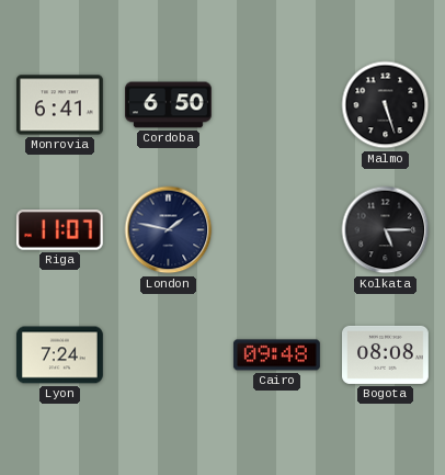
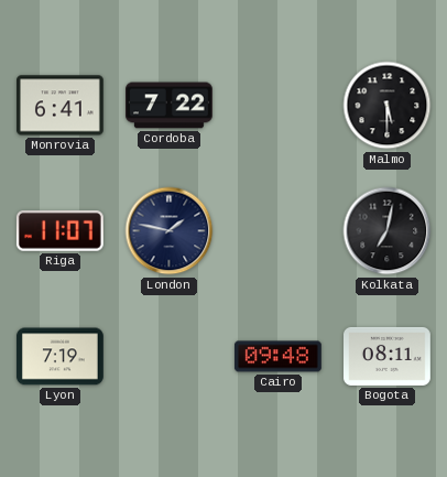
Cordoba: 6:50 -> 7:22
Malmo: 5:27 -> 5:30
Kolkata: 5:15 -> 7:02
Lyon: 7:24 -> 7:19
Bogota: 08:08 -> 08:11
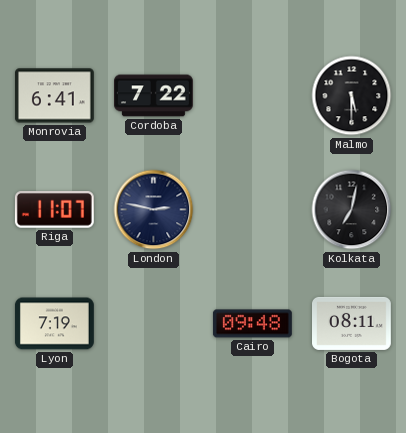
London: 1:47 -> 2:47
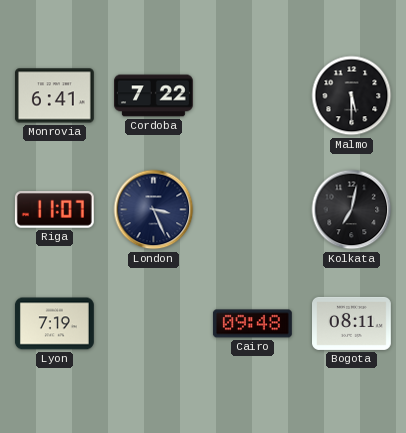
London: 2:47 -> 3:26
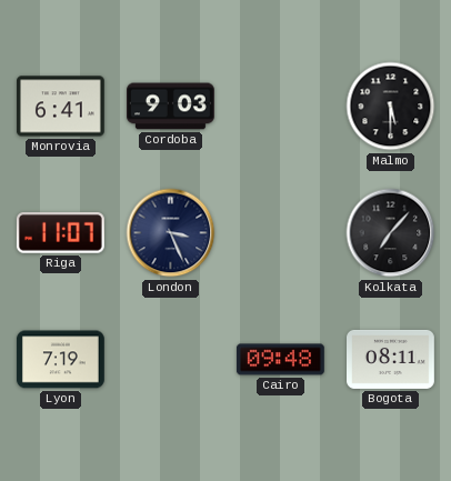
Cordoba: 7:22 -> 9:03
Kolkata: 7:02 -> 7:07
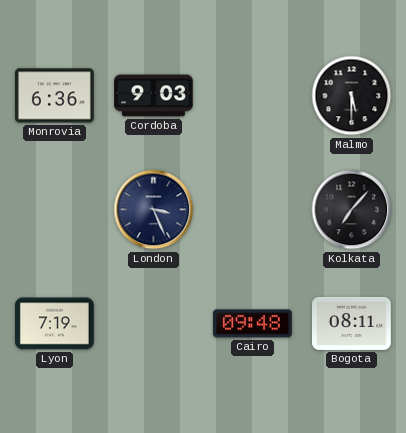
Monrovia: 6:41 -> 6:36
Riga: 11:07 -> none
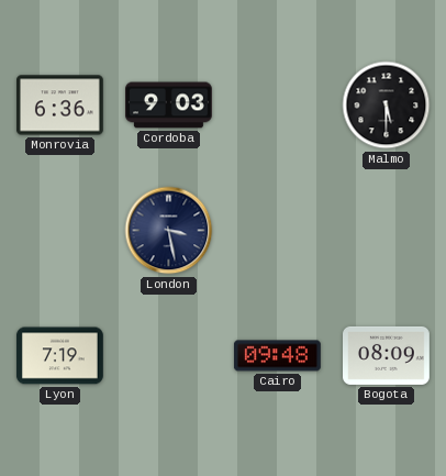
London: 3:26 -> 3:28
Kolkata: 7:07 -> none
Bogota: 08:11 -> 08:09
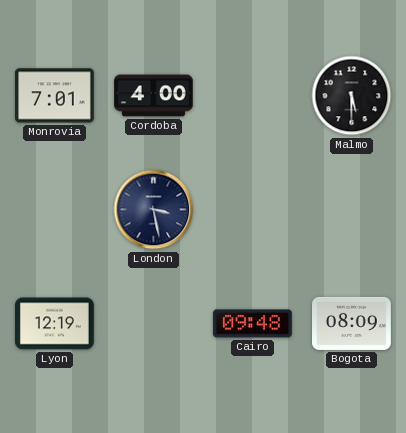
Monrovia: 6:36 -> 7:01
Cordoba: 9:03 -> 4:00
Lyon: 7:19 -> 12:19
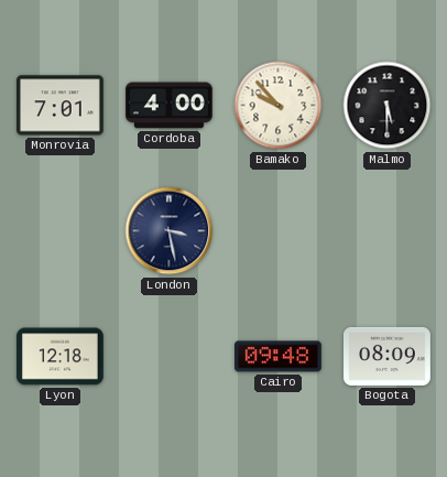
Bamako: none -> 9:53
Lyon: 12:19 -> 12:18
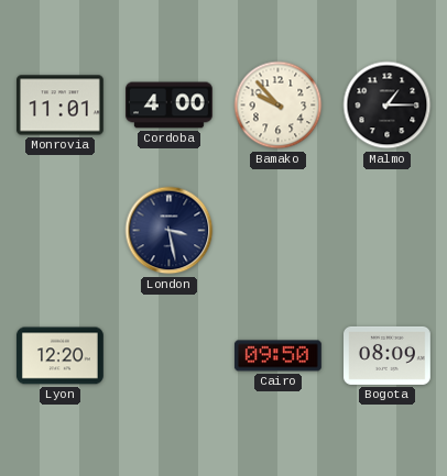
Monrovia: 7:01 -> 11:01
Malmo: 5:30 -> 1:15
Lyon: 12:18 -> 12:20
Cairo: 09:48 -> 09:50
